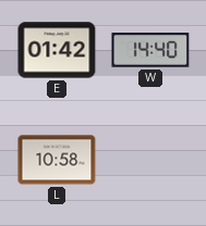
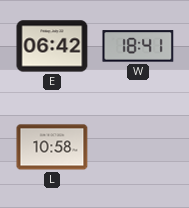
E: 01:42 -> 06:42
W: 14:40 -> 18:41
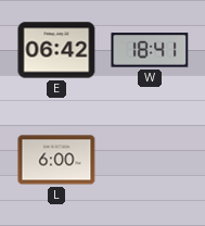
L: 10:58 -> 6:00
